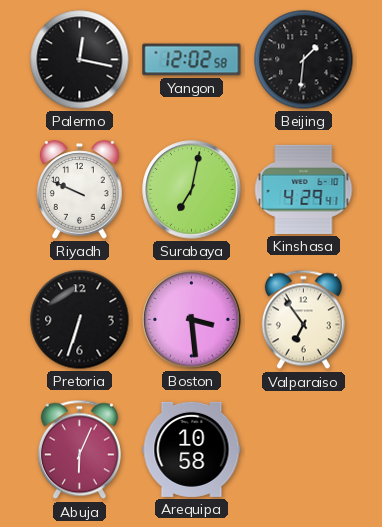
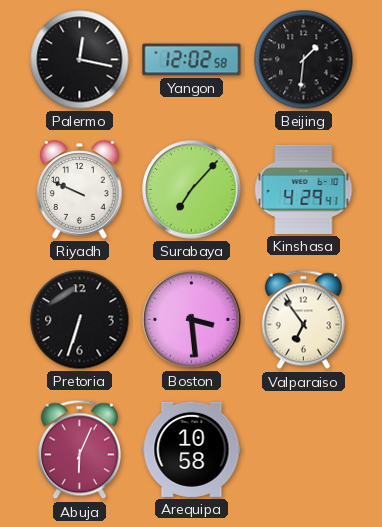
Surabaya: 7:02 -> 7:07
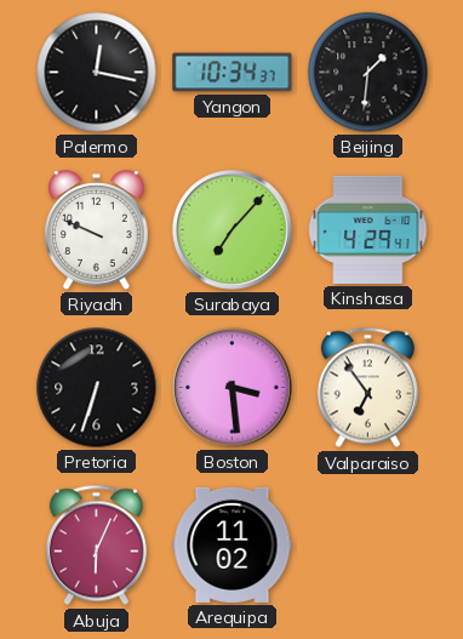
Yangon: 12:02 -> 10:34
Arequipa: 10:58 -> 11:02
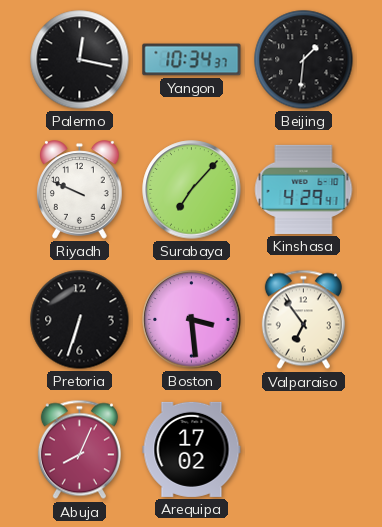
Abuja: 6:04 -> 8:04
Arequipa: 11:02 -> 17:02
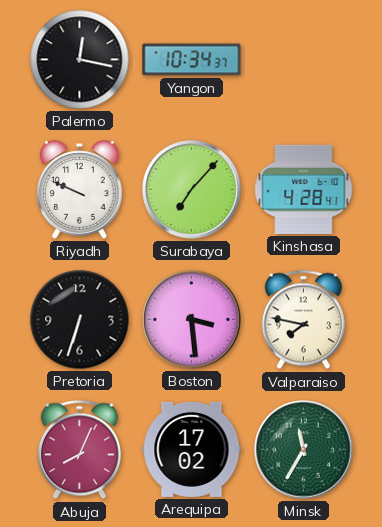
Beijing: 1:31 -> none
Kinshasa: 4:29 -> 4:28
Valparaiso: 6:54 -> 7:47
Minsk: none -> 11:35
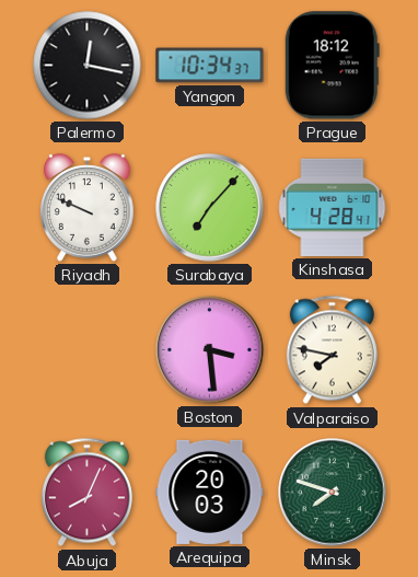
Prague: none -> 18:12
Pretoria: 6:33 -> none
Arequipa: 17:02 -> 20:03
Minsk: 11:35 -> 7:48
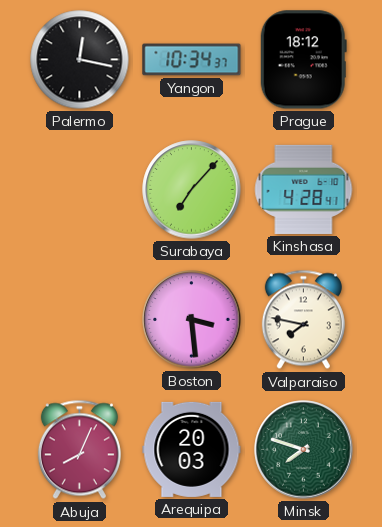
Riyadh: 9:49 -> none
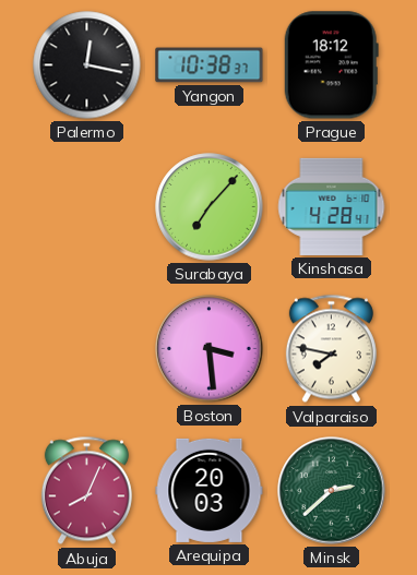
Yangon: 10:34 -> 10:38
Minsk: 7:48 -> 2:38
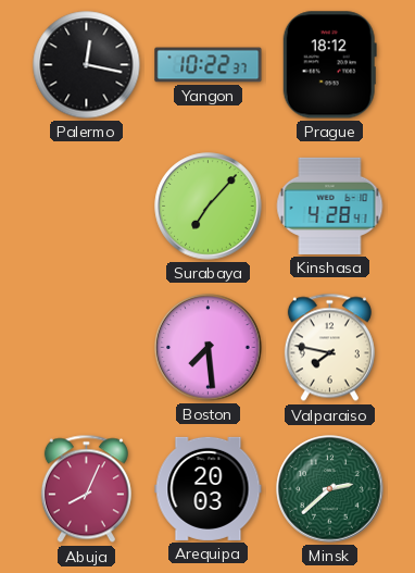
Yangon: 10:38 -> 10:22
Boston: 3:29 -> 7:29
